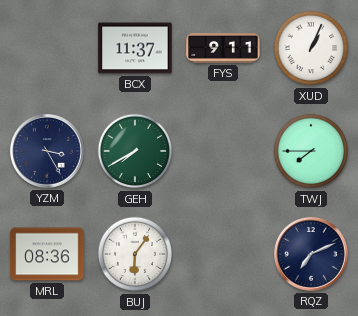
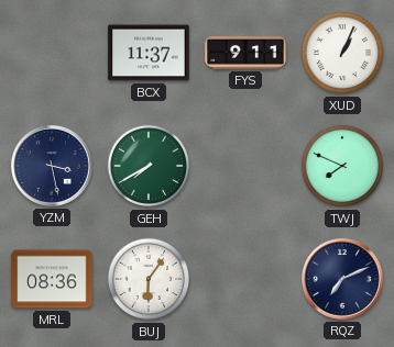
YZM: 3:25 -> 3:28
TWJ: 7:45 -> 7:49
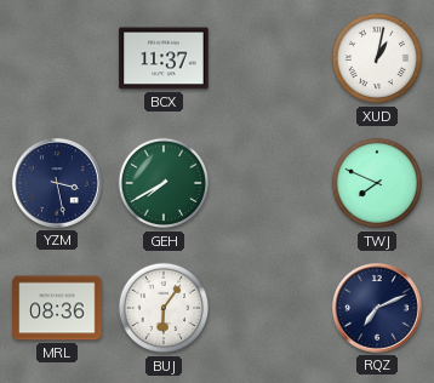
FYS: 9:11 -> none
XUD: 1:04 -> 1:02
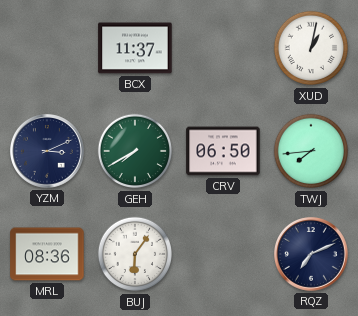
YZM: 3:28 -> 3:11
CRV: none -> 06:50
TWJ: 7:49 -> 7:44
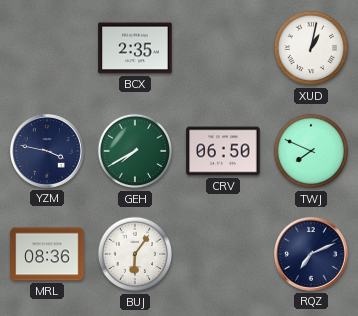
BCX: 11:37 -> 2:35
YZM: 3:11 -> 3:47
TWJ: 7:44 -> 7:49
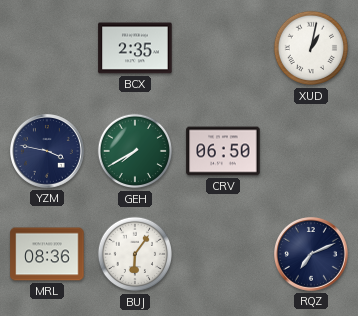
TWJ: 7:49 -> none
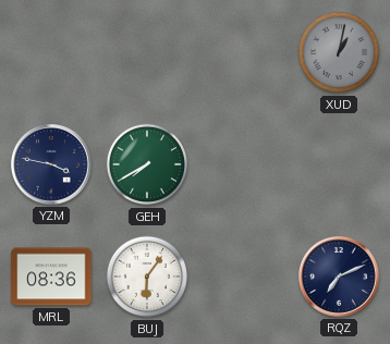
BCX: 2:35 -> none
XUD dial: white -> grey
CRV: 06:50 -> none
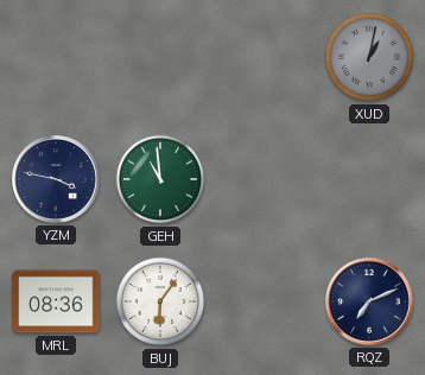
GEH: 7:40 -> 10:59
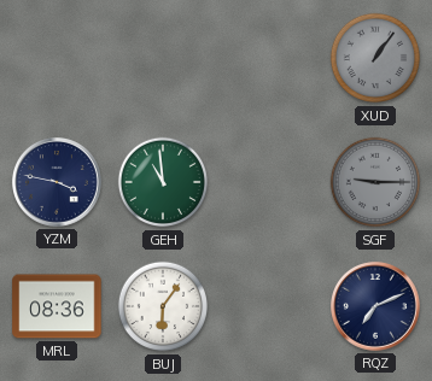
XUD: 1:02 -> 1:06
SGF: none -> 9:15
